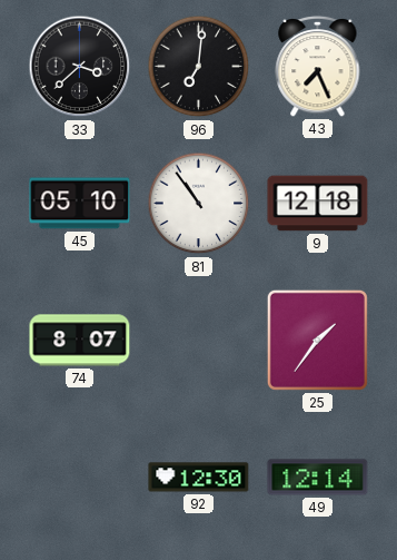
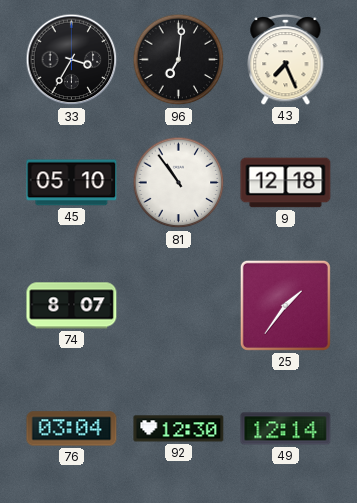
33: 3:38 -> 3:35
76: none -> 03:04
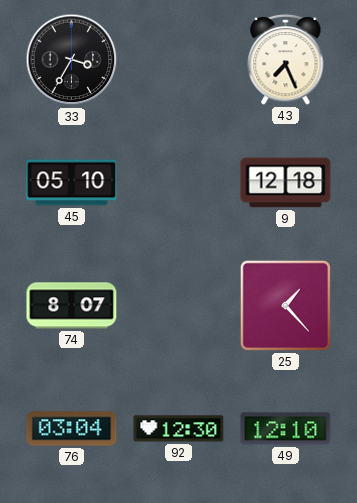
96: 7:01 -> none
81: 10:54 -> none
25: 1:36 -> 1:23
49: 12:14 -> 12:10
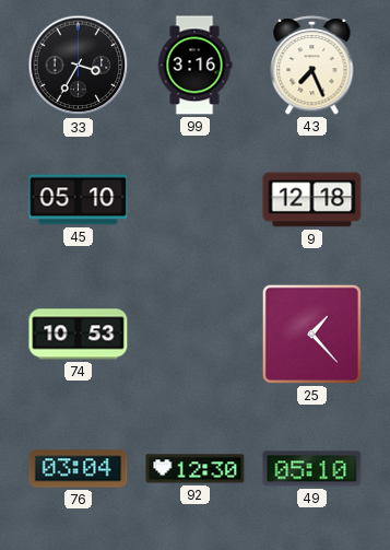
99: none -> 3:16
74: 8:07 -> 10:53
49: 12:10 -> 05:10
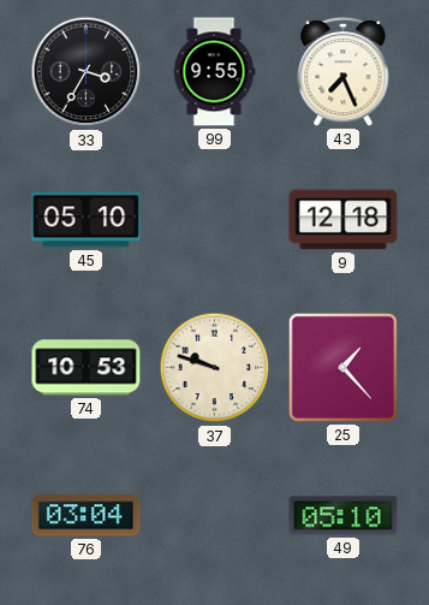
99: 3:16 -> 9:55
37: none -> 9:48
92: 12:30 -> none
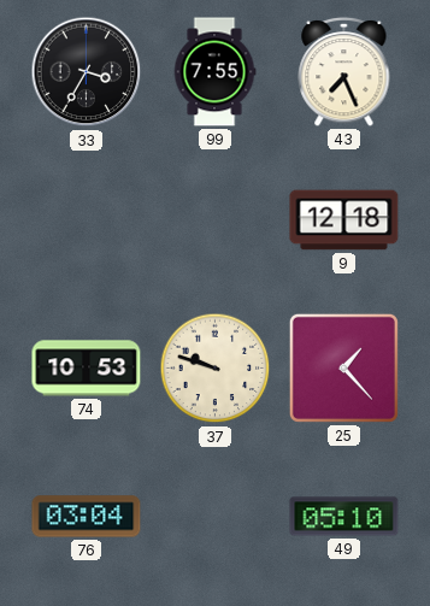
99: 9:55 -> 7:55
45: 05:10 -> none
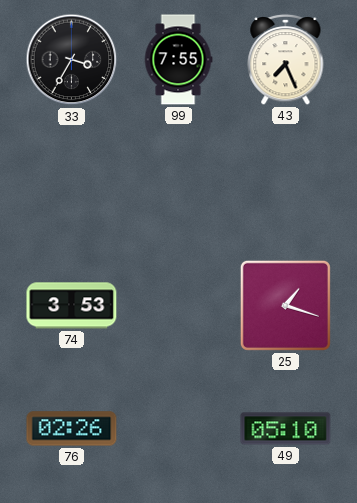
9: 12:18 -> none
74: 10:53 -> 3:53
37: 9:48 -> none
25: 1:23 -> 1:18
76: 03:04 -> 02:26
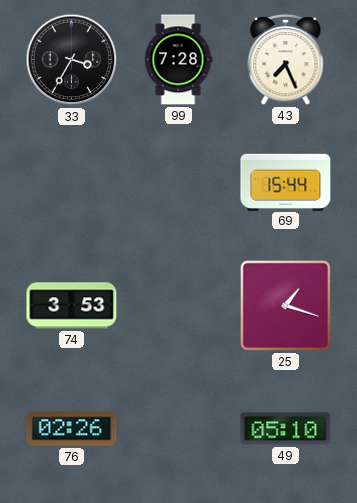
99: 7:55 -> 7:28
69: none -> 15:44
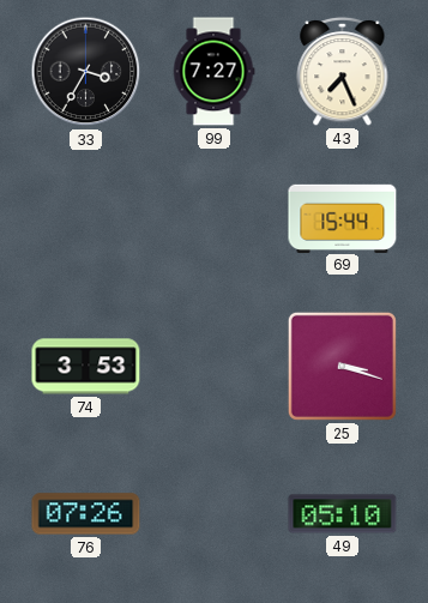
99: 7:28 -> 7:27
25: 1:18 -> 3:18
76: 02:26 -> 07:26
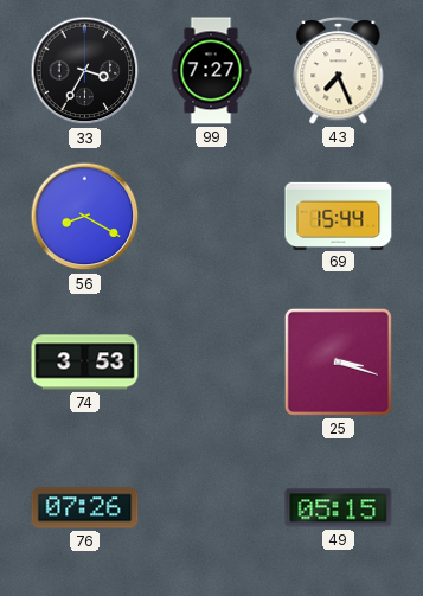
56: none -> 8:20
49: 05:10 -> 05:15
